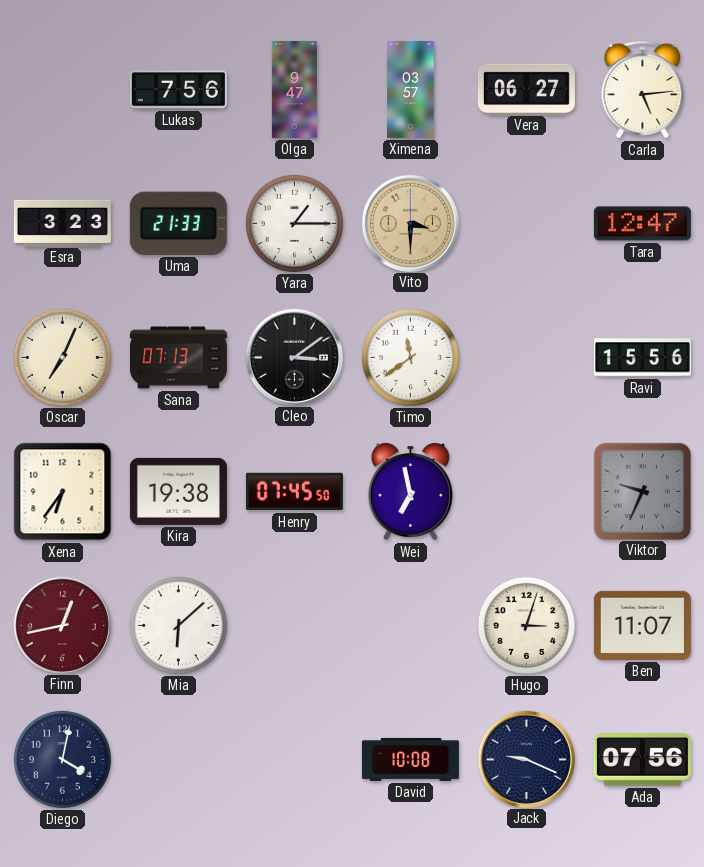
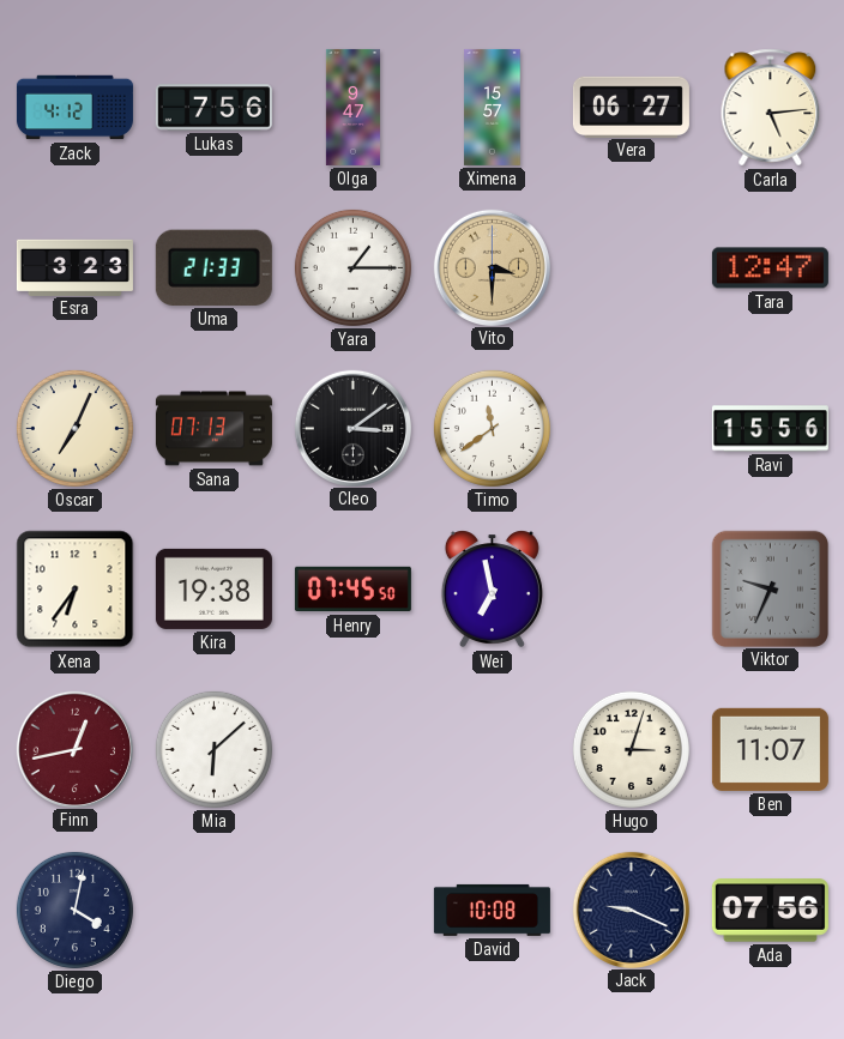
Zack: none -> 4:12
Ximena: 03:57 -> 15:57
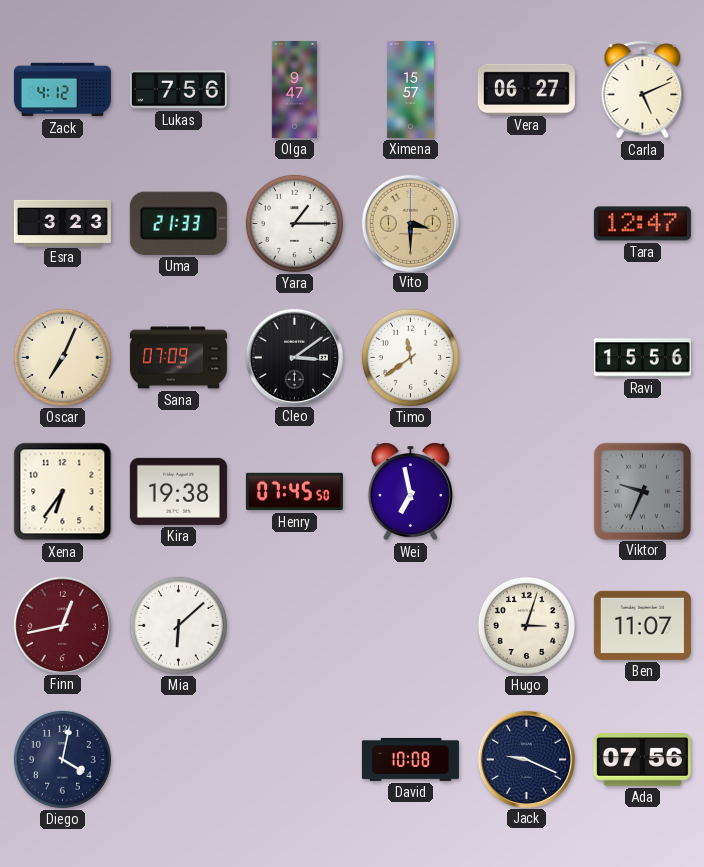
Carla: 5:14 -> 5:11
Sana: 07:13 -> 07:09
